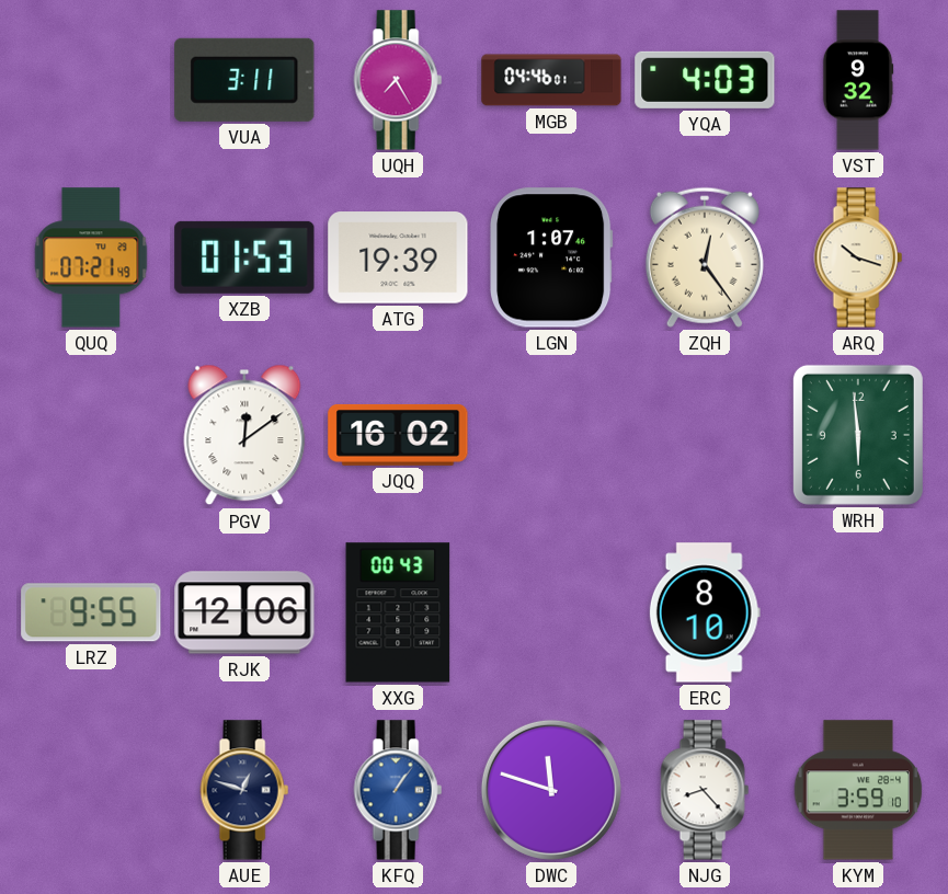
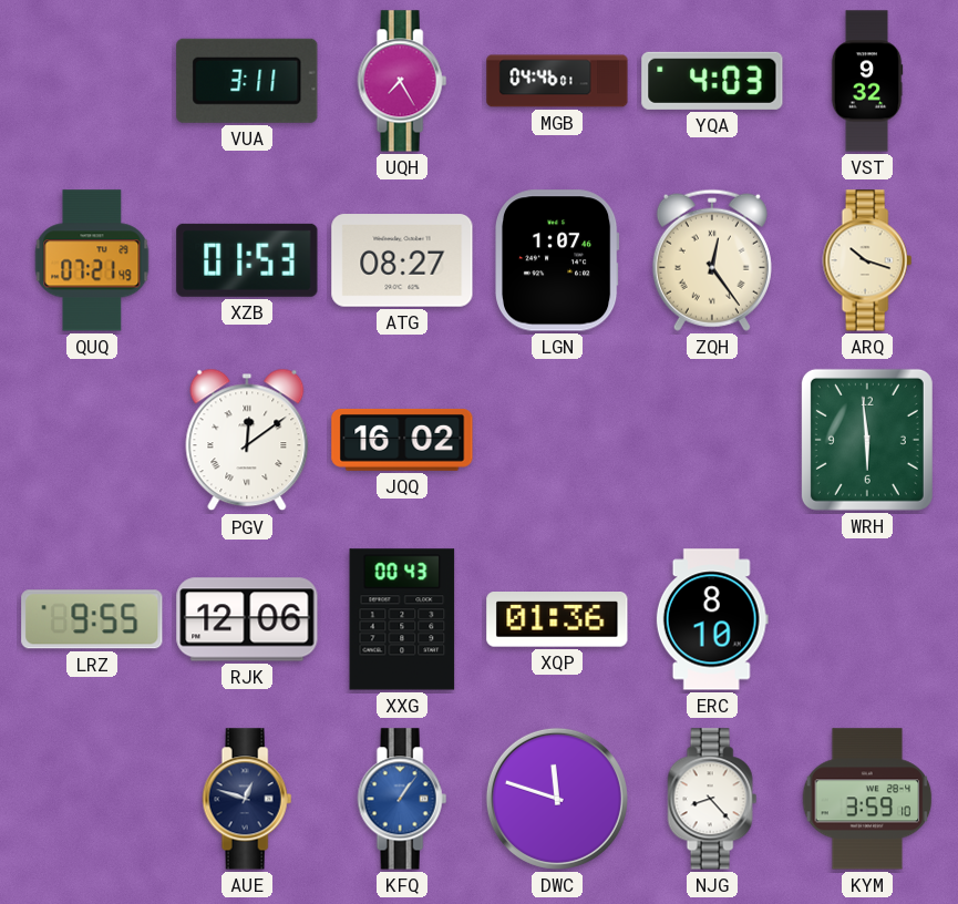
ATG: 19:39 -> 08:27
XQP: none -> 01:36
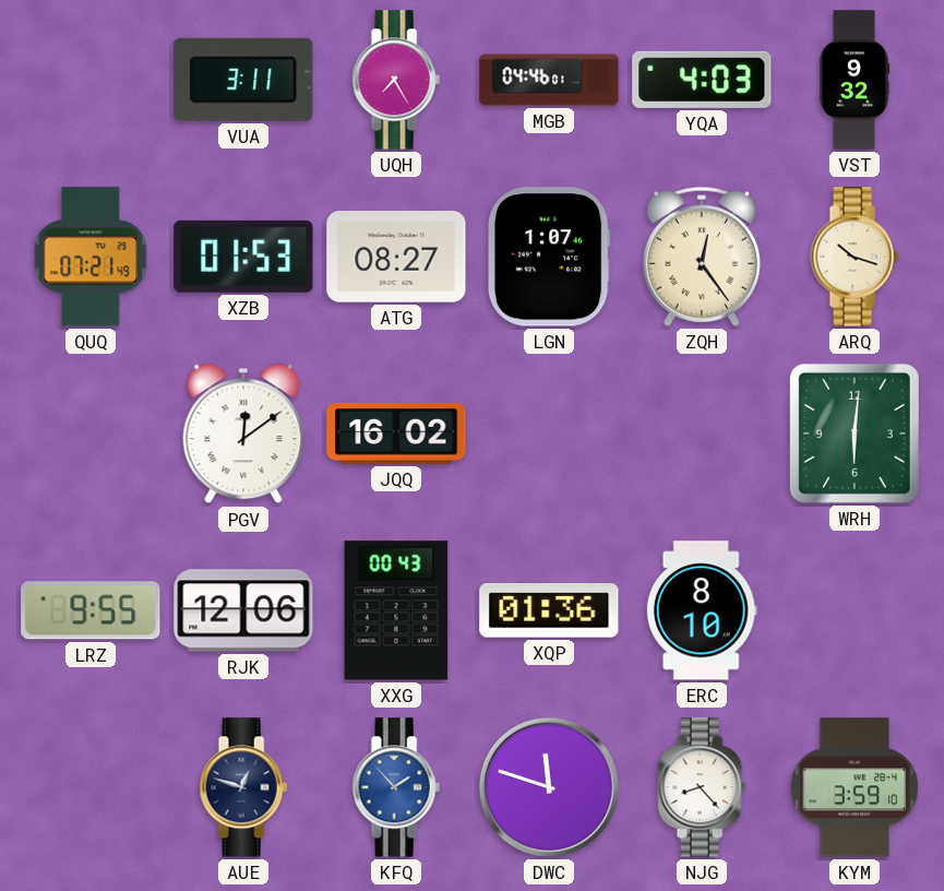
WRH: 5:59 -> 6:01
KFQ: 1:06 -> 1:53
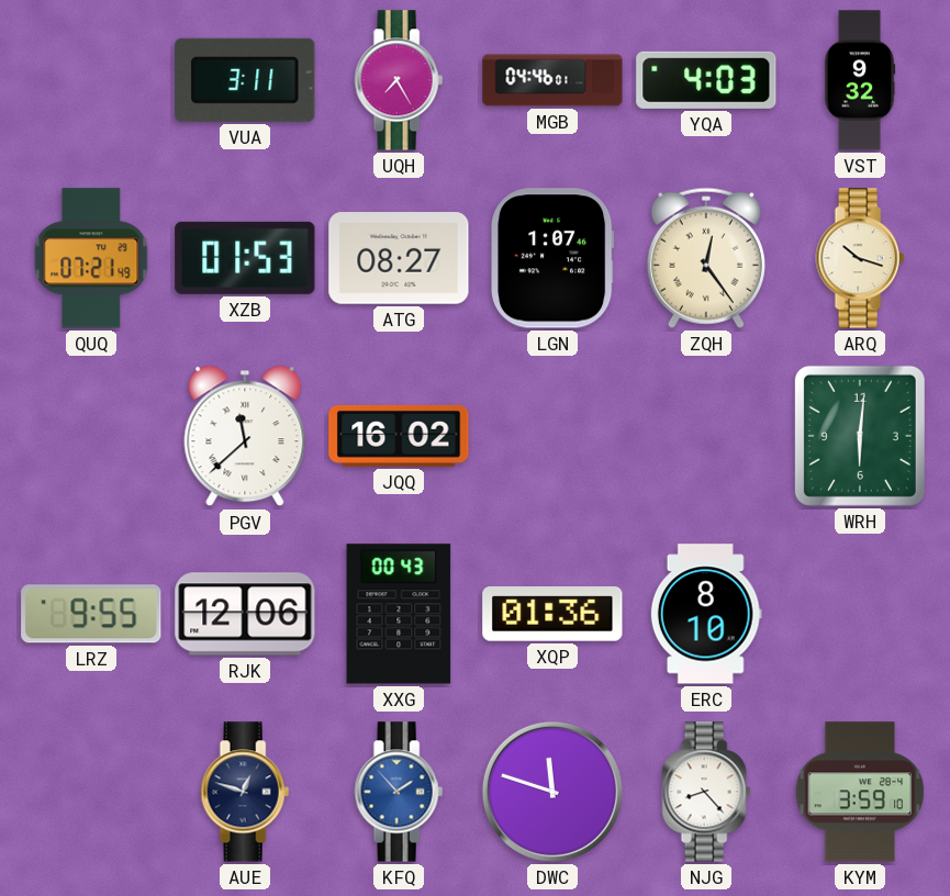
PGV: 12:09 -> 11:38
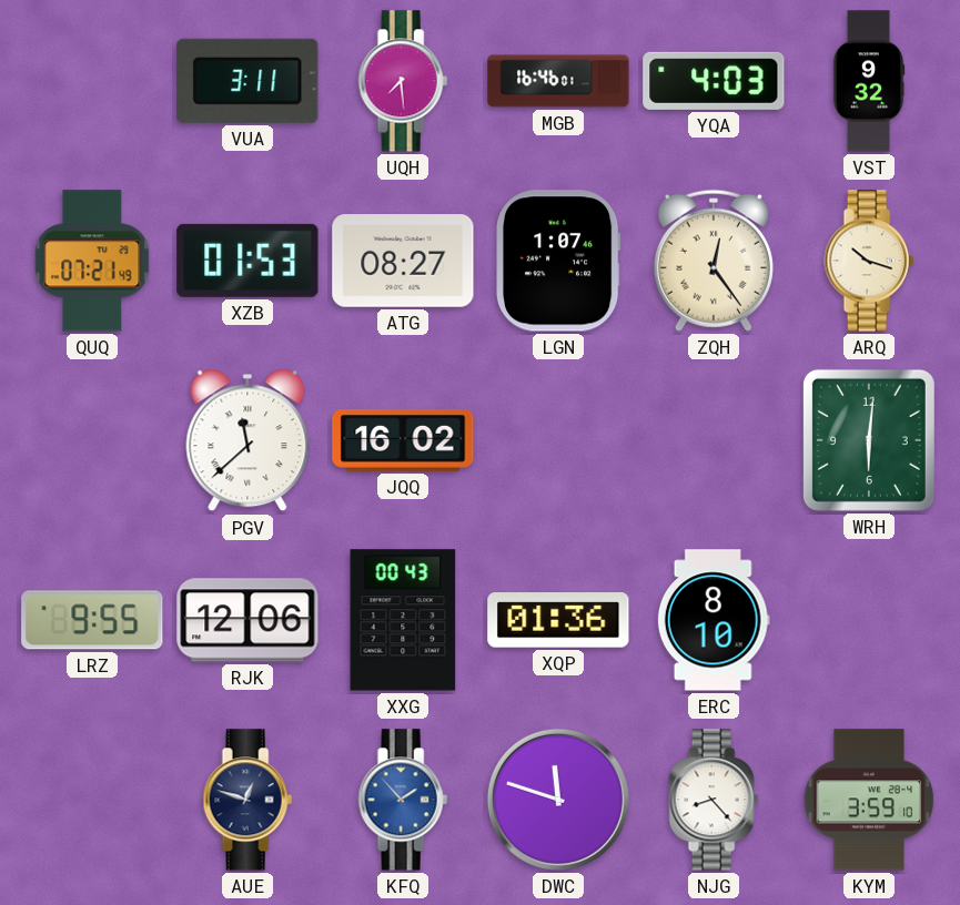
UQH: 7:25 -> 7:29
MGB: 04:46 -> 16:46
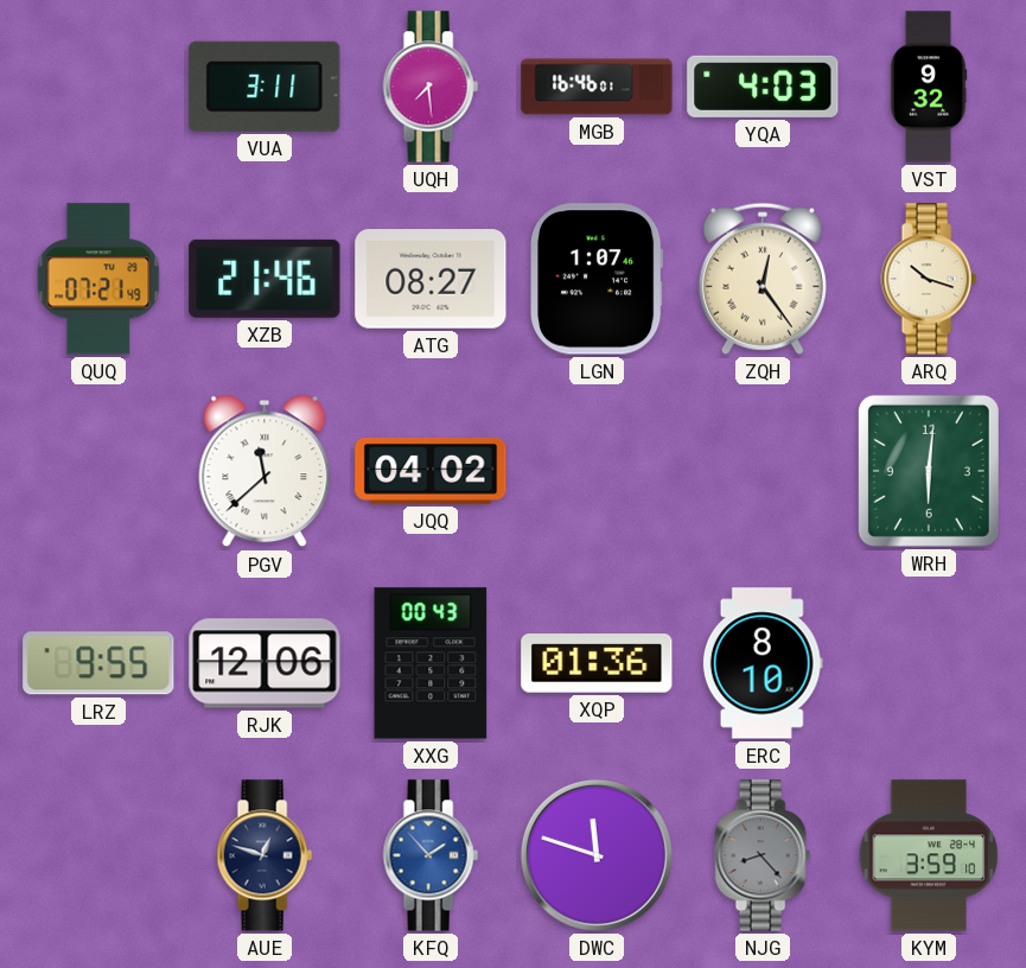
XZB: 01:53 -> 21:46
JQQ: 16:02 -> 04:02
NJG dial: white -> grey
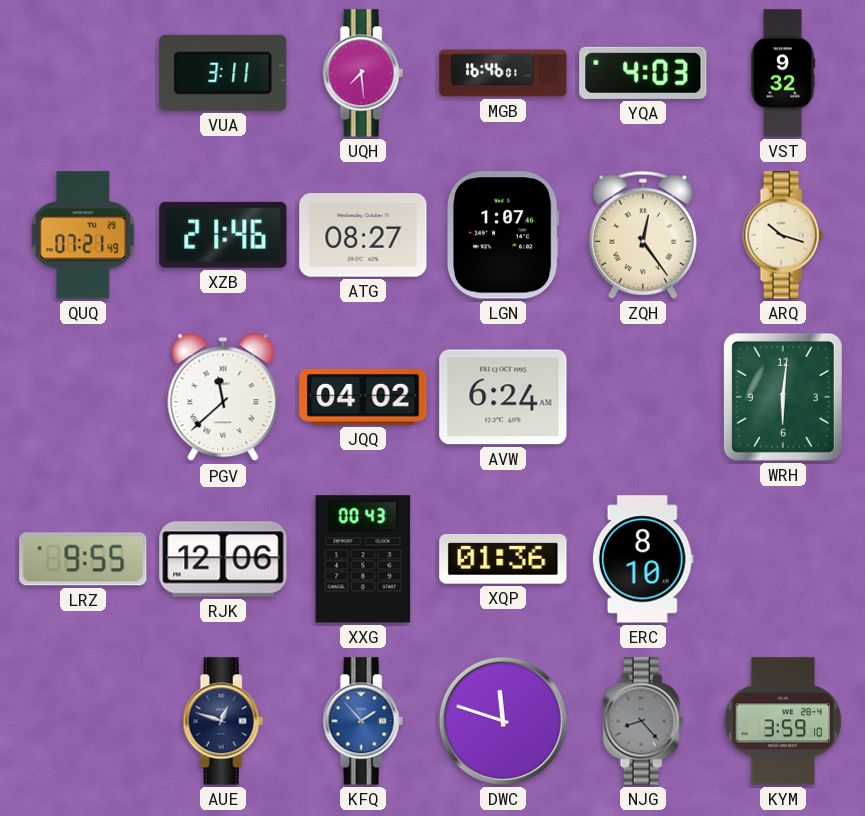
AVW: none -> 6:24
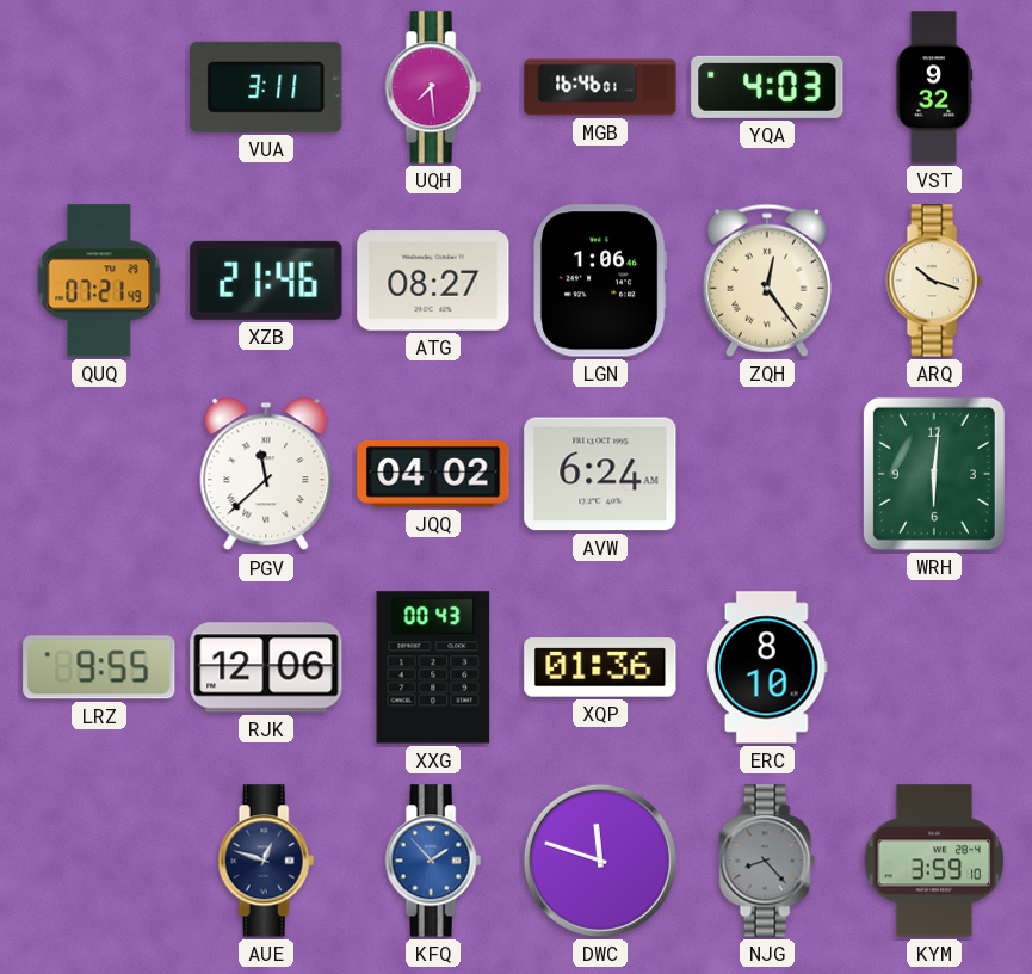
LGN: 1:07 -> 1:06
